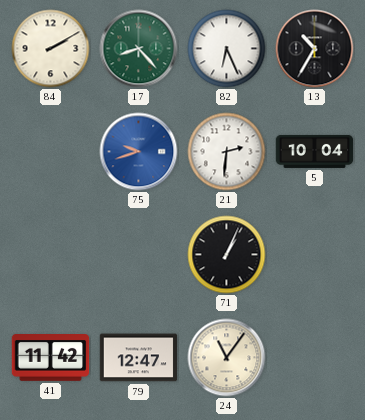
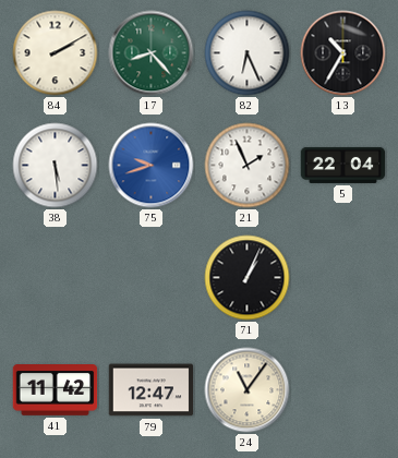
38: none -> 5:29
21: 2:31 -> 1:56
5: 10:04 -> 22:04
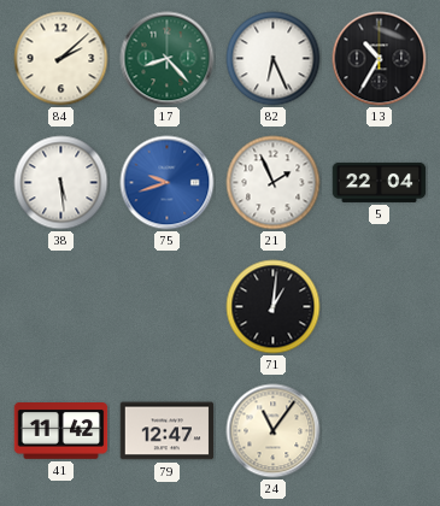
84: 2:10 -> 2:08
71: 1:04 -> 1:01
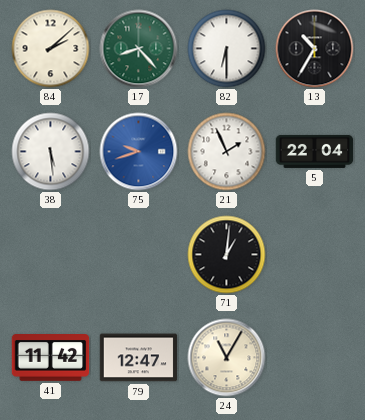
82: 6:26 -> 6:30
24: 11:06 -> 11:05
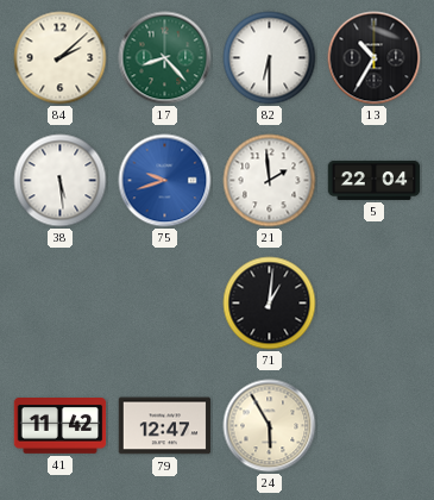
21: 1:56 -> 1:59
24: 11:05 -> 5:55
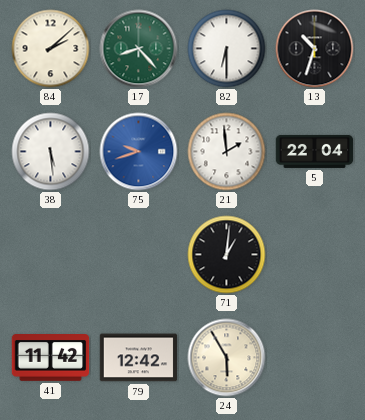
13: 10:35 -> 10:33
79: 12:47 -> 12:42
